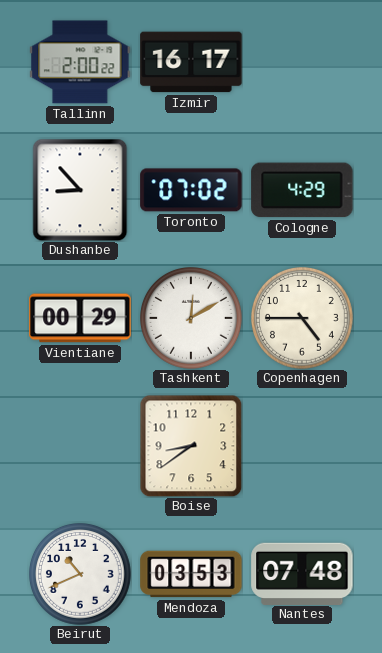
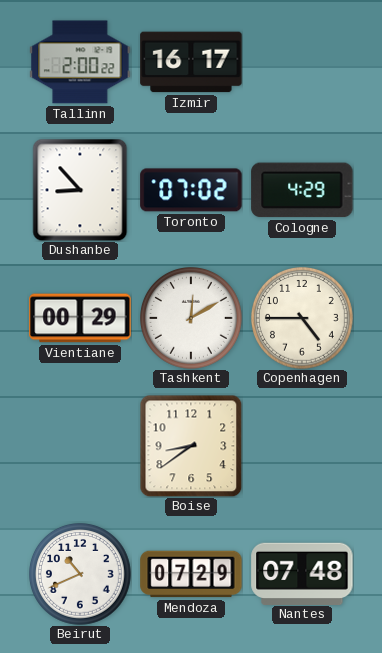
Mendoza: 03:53 -> 07:29
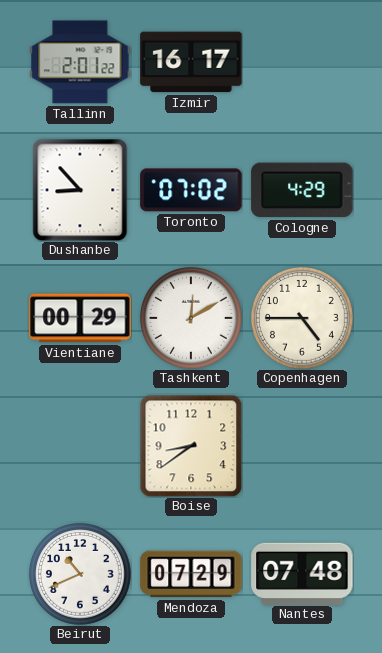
Tallinn: 2:00 -> 2:01
